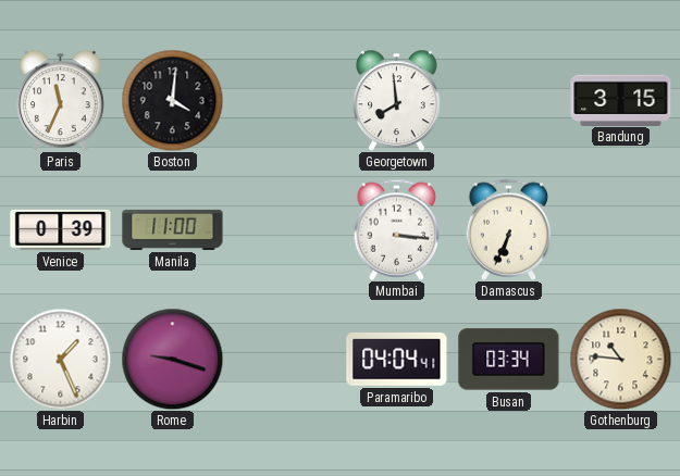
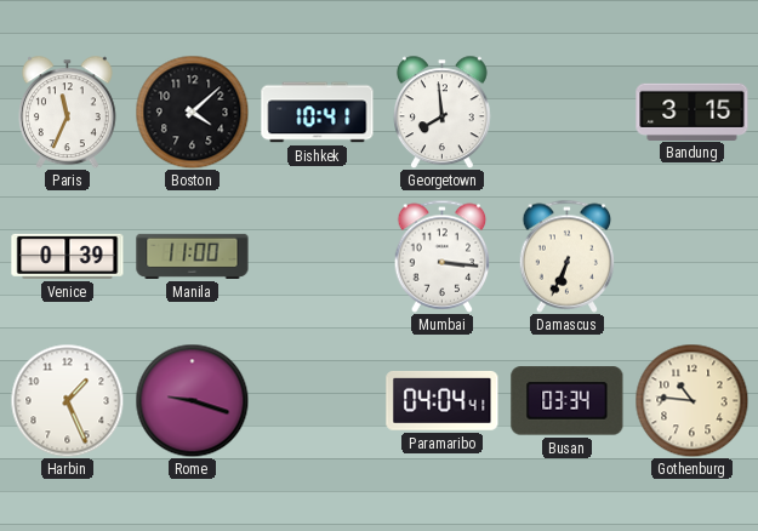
Boston: 4:01 -> 4:08
Bishkek: none -> 10:41
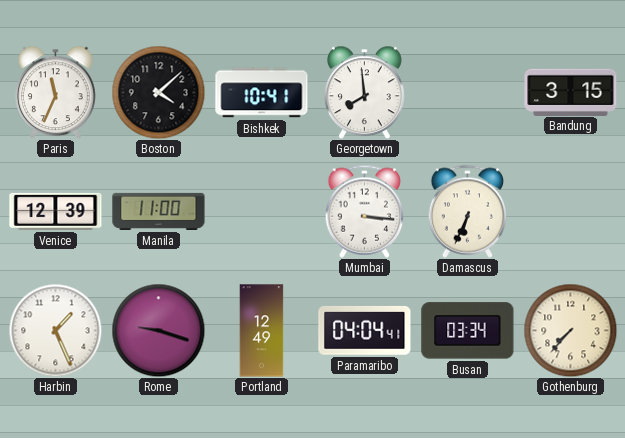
Venice: 0:39 -> 12:39
Portland: none -> 12:49
Gothenburg: 10:46 -> 7:37
